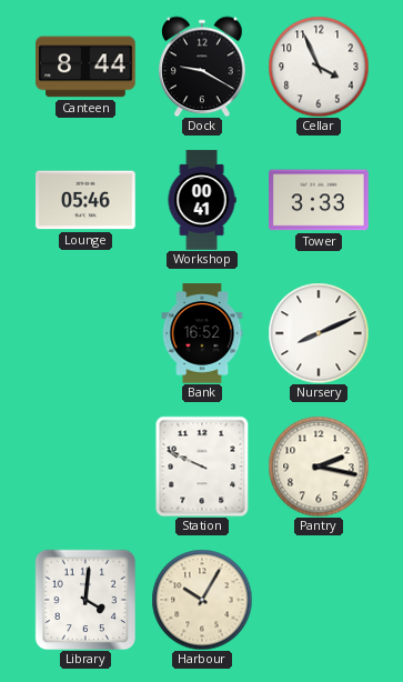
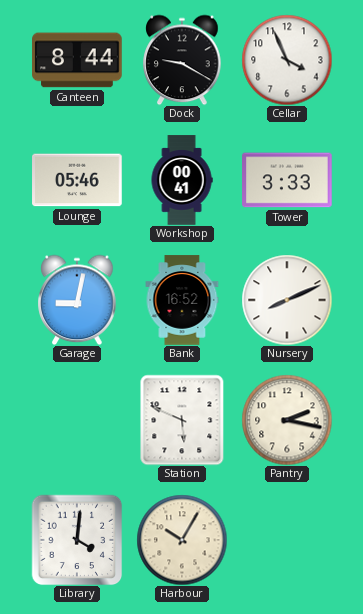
Garage: none -> 9:02
Station: 9:49 -> 5:49
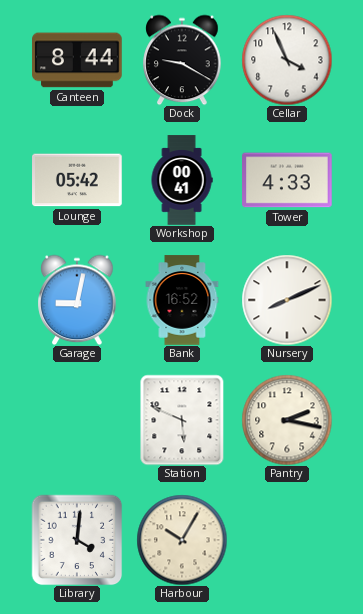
Lounge: 05:46 -> 05:42
Tower: 3:33 -> 4:33
